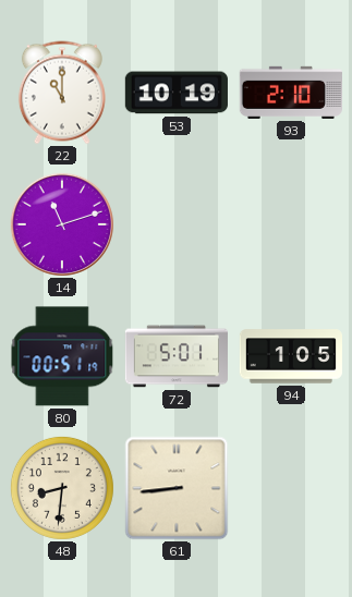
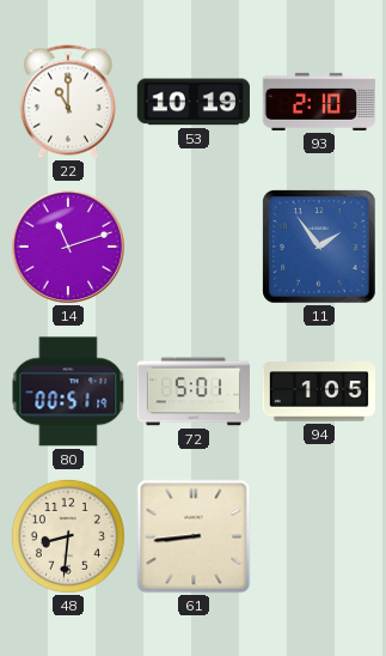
11: none -> 1:54
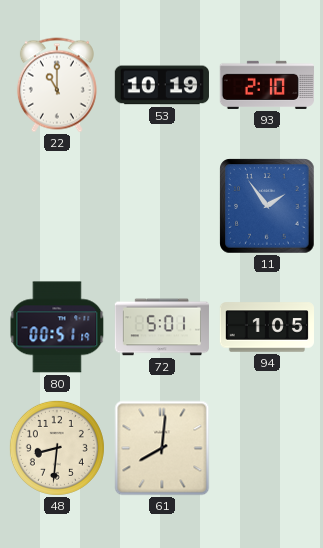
14: 11:12 -> none
61: 8:44 -> 8:01
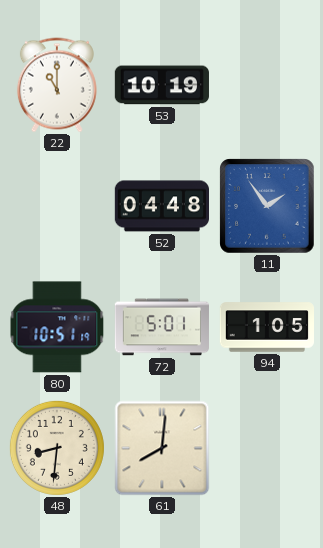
93: 2:10 -> none
52: none -> 04:48
80: 00:51 -> 10:51
